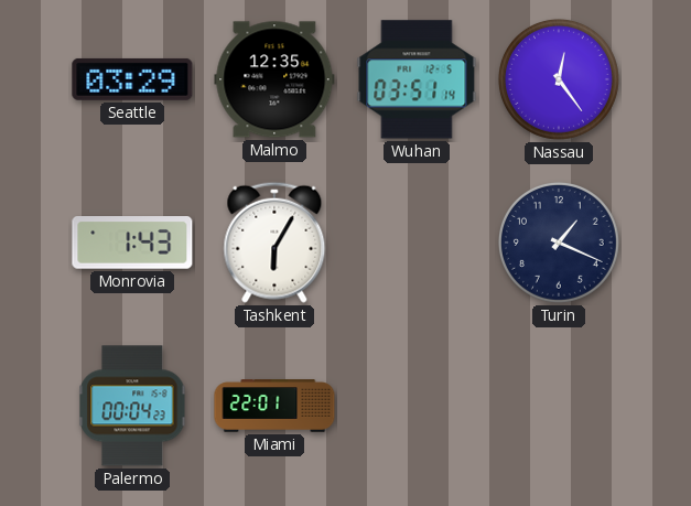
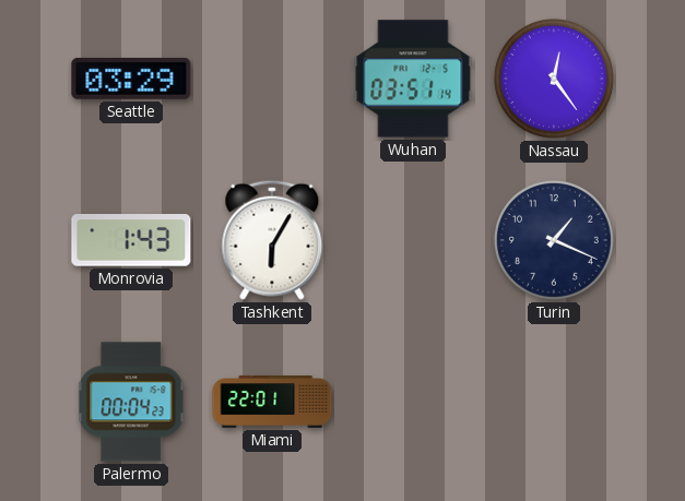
Malmo: 12:35 -> none
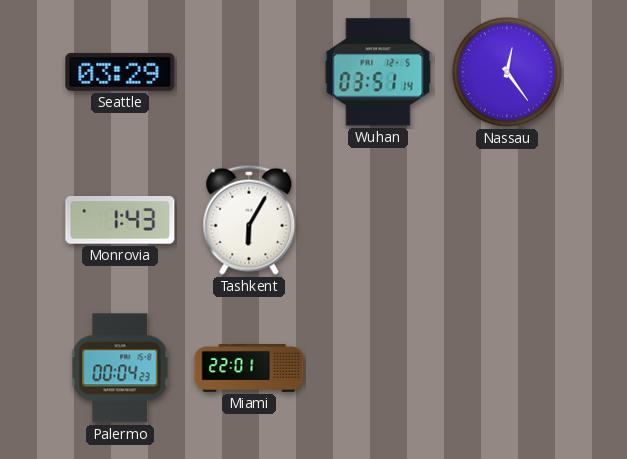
Turin: 1:19 -> none
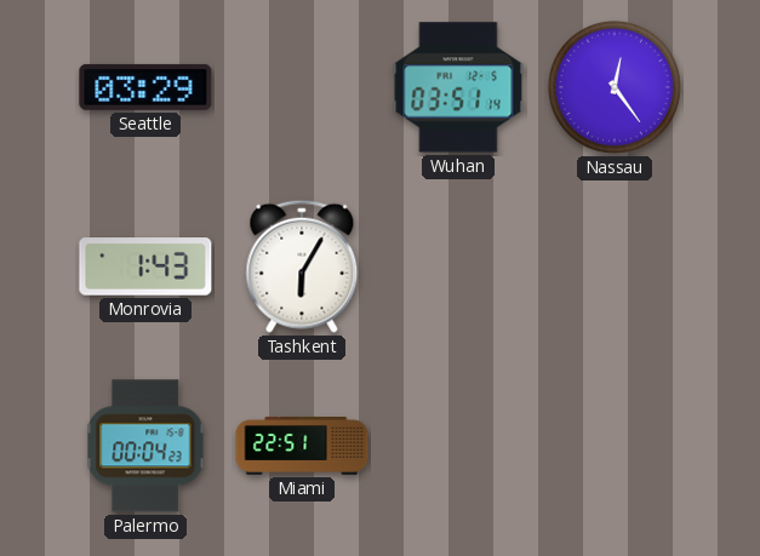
Miami: 22:01 -> 22:51
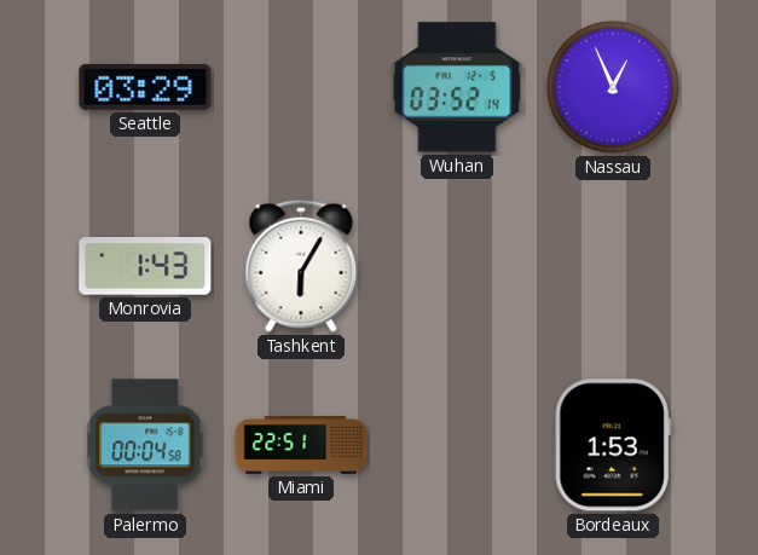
Wuhan: 03:51 -> 03:52
Nassau: 12:24 -> 12:56
Palermo: 00:04:23 -> 00:04:58
Bordeaux: none -> 1:53
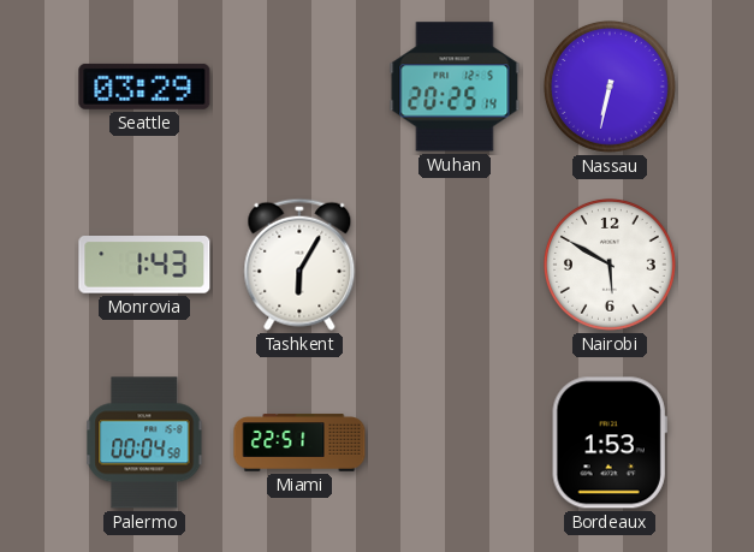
Wuhan: 03:52 -> 20:25
Nassau: 12:56 -> 6:32
Nairobi: none -> 5:50
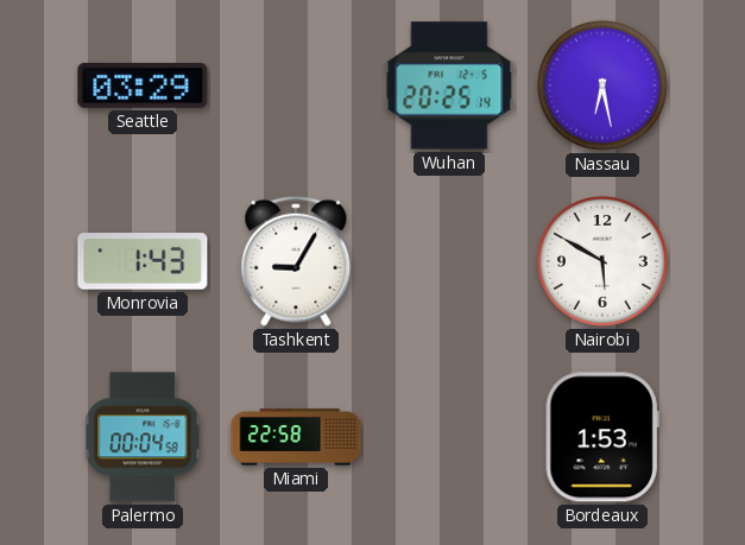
Nassau: 6:32 -> 6:28
Tashkent: 6:05 -> 9:05
Miami: 22:51 -> 22:58
